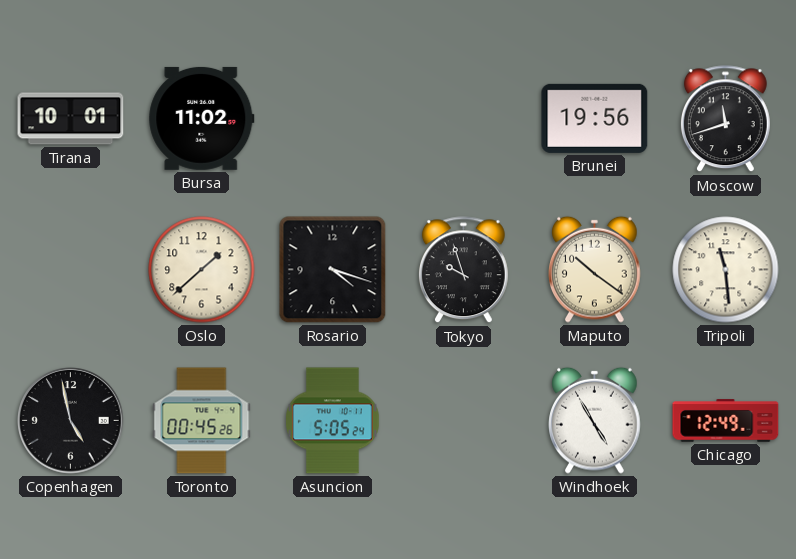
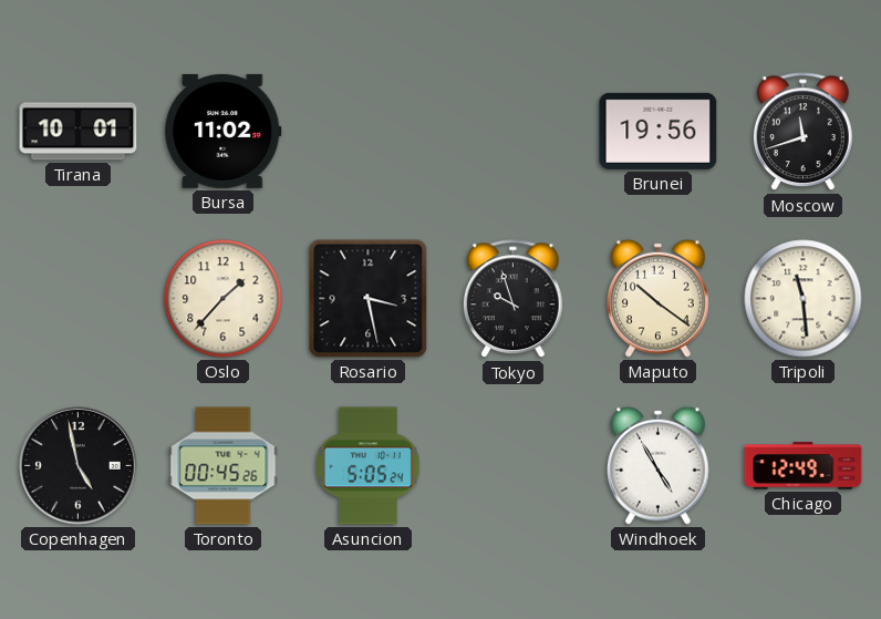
Oslo: 1:38 -> 1:37
Rosario: 4:18 -> 3:28
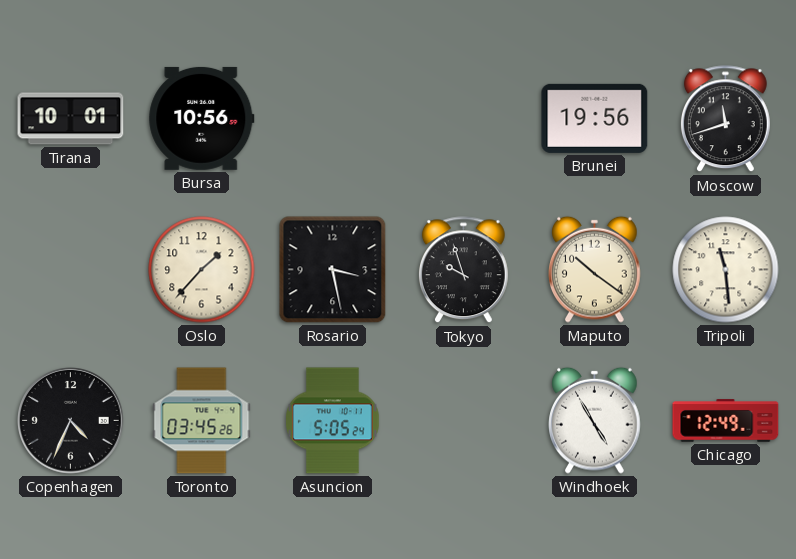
Bursa: 11:02 -> 10:56
Copenhagen: 4:58 -> 4:34
Toronto: 00:45 -> 03:45
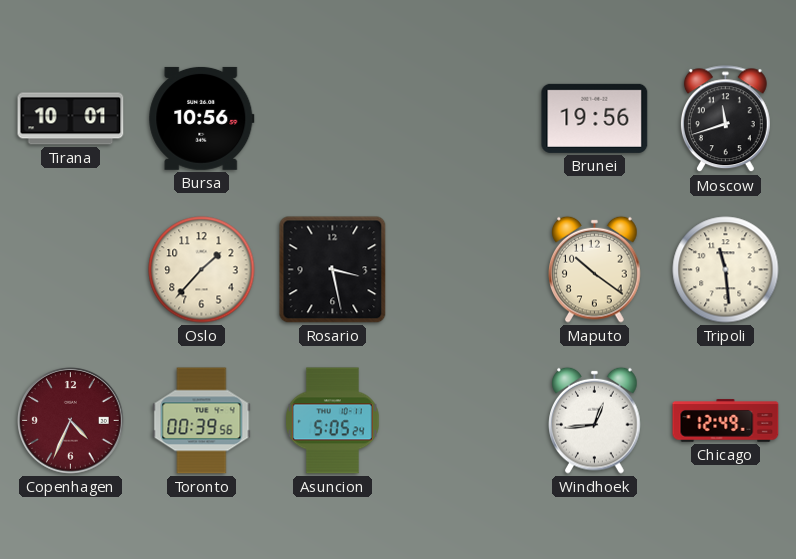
Tokyo: 9:57 -> none
Copenhagen dial: black -> burgundy
Toronto: 03:45 -> 00:39
Windhoek: 4:55 -> 12:44
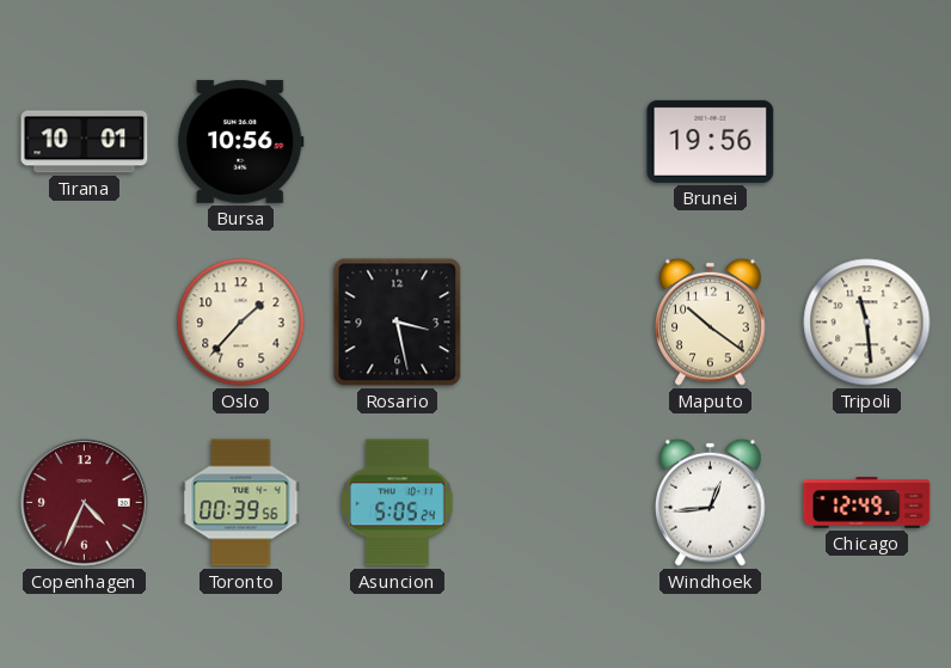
Moscow: 11:42 -> none
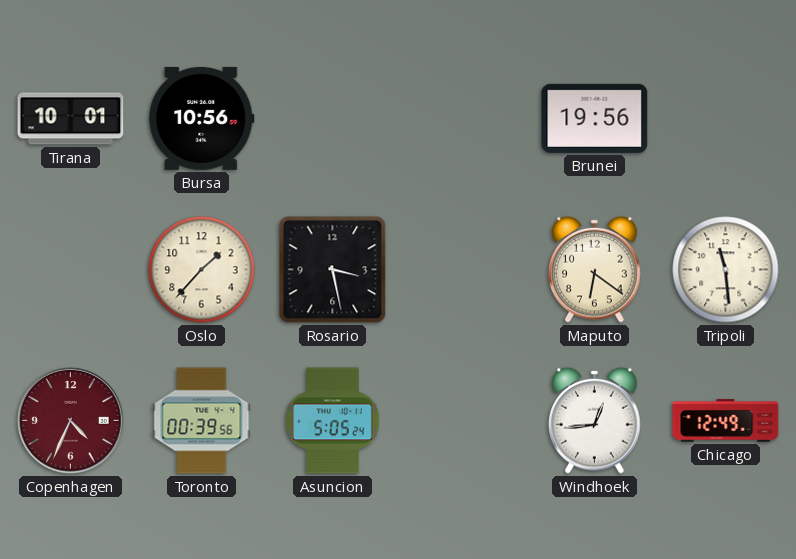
Maputo: 10:21 -> 6:21
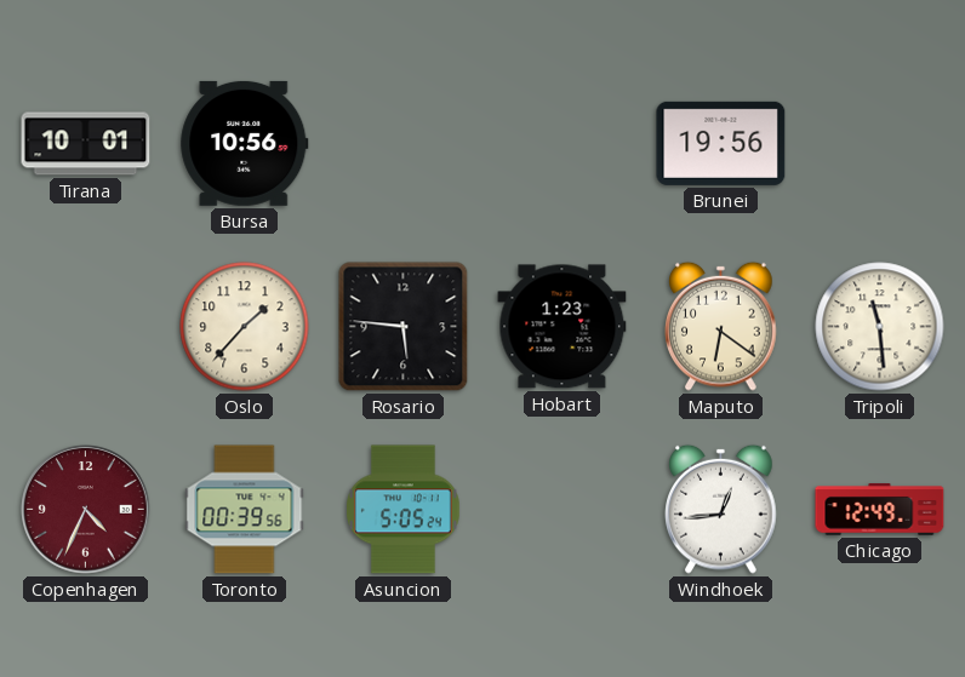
Rosario: 3:28 -> 5:46
Hobart: none -> 1:23
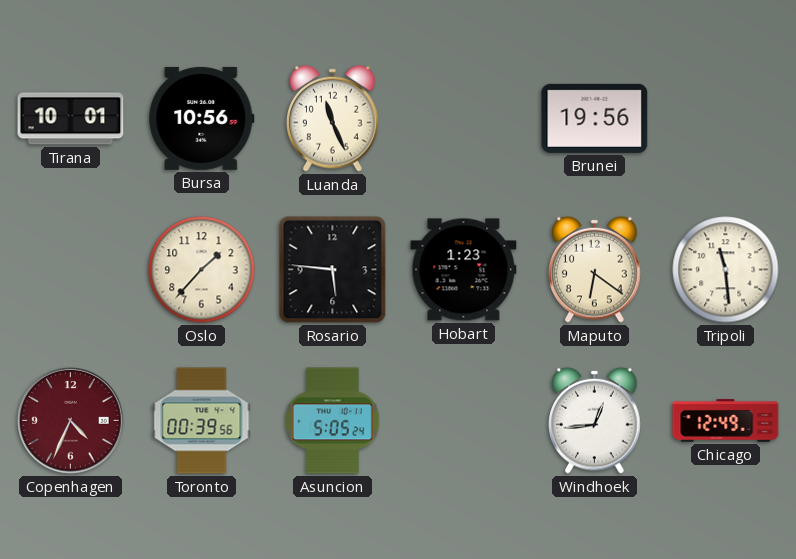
Luanda: none -> 11:26
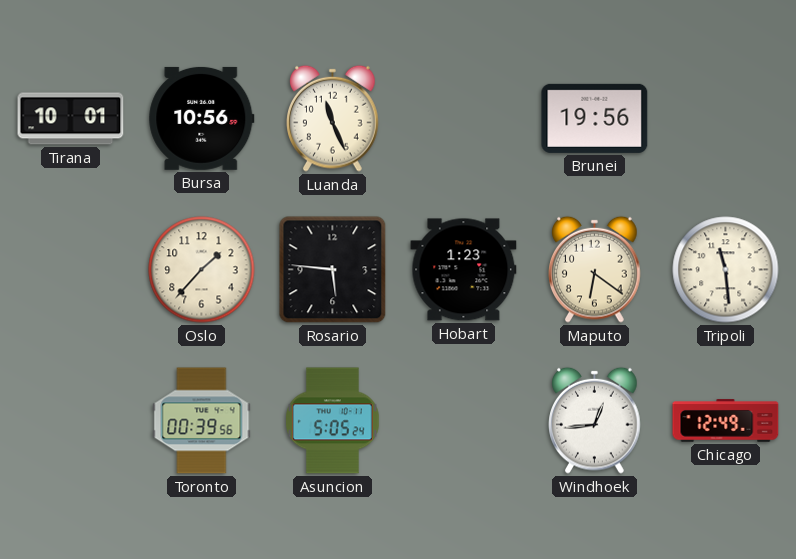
Copenhagen: 4:34 -> none
